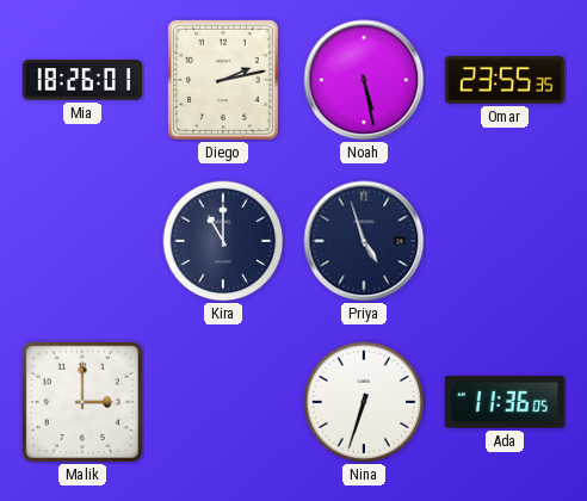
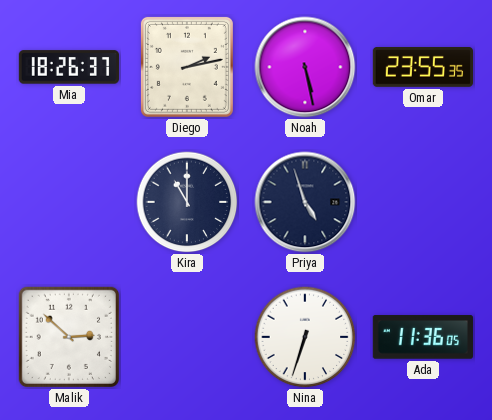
Mia: 18:26:01 -> 18:26:37
Malik: 3:00 -> 2:52
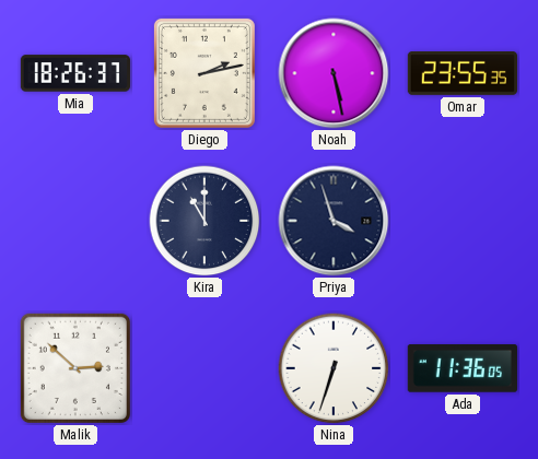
Priya: 4:57 -> 3:57
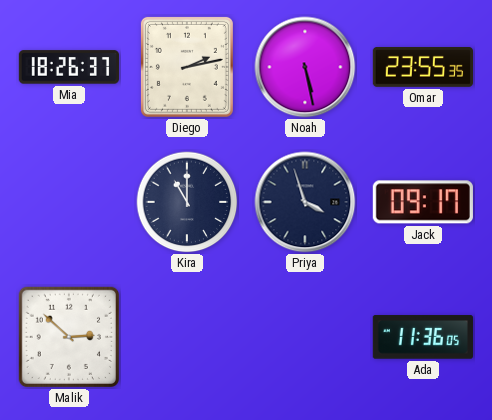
Jack: none -> 09:17
Nina: 6:33 -> none
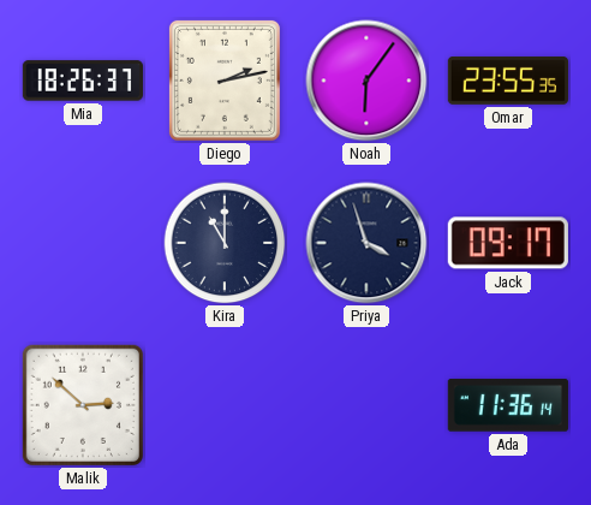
Noah: 5:28 -> 6:06
Ada: 11:36:05 -> 11:36:14
